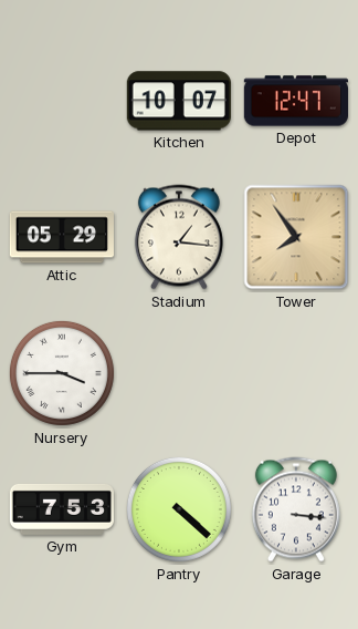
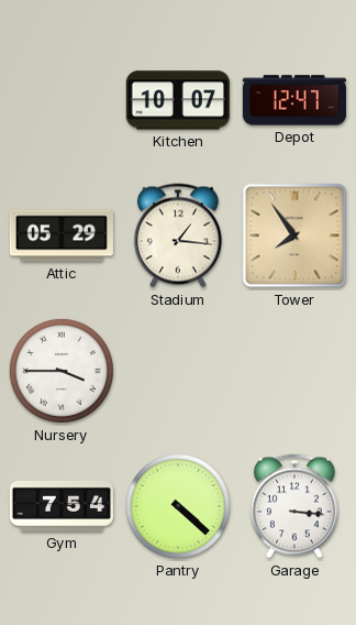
Gym: 7:53 -> 7:54
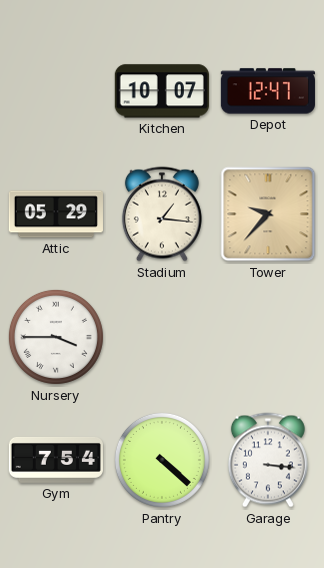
Tower: 7:54 -> 9:37
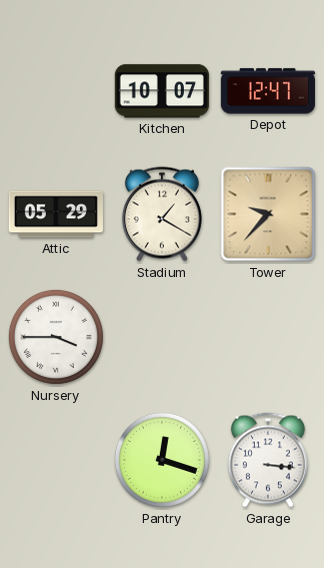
Stadium: 1:16 -> 1:20
Gym: 7:54 -> none
Pantry: 4:22 -> 12:18
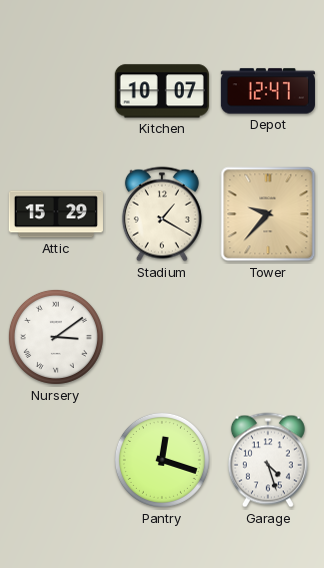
Attic: 05:29 -> 15:29
Nursery: 3:45 -> 3:09
Garage: 3:16 -> 4:27
